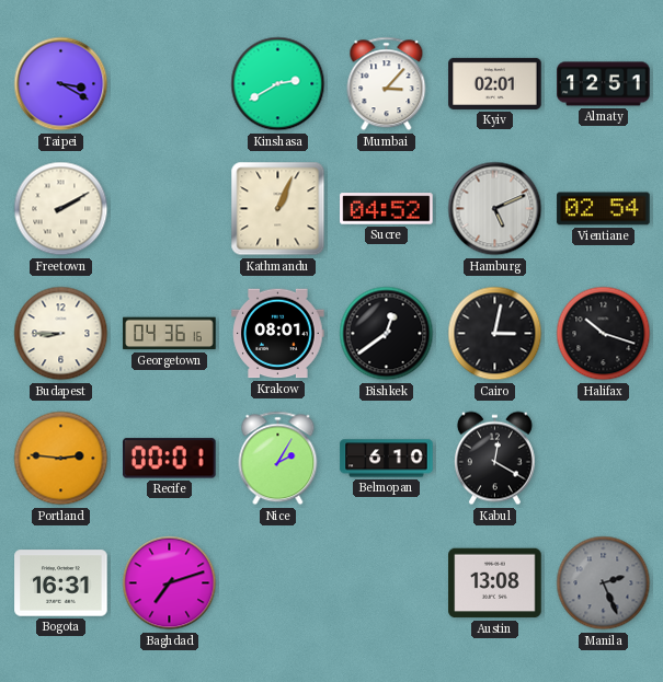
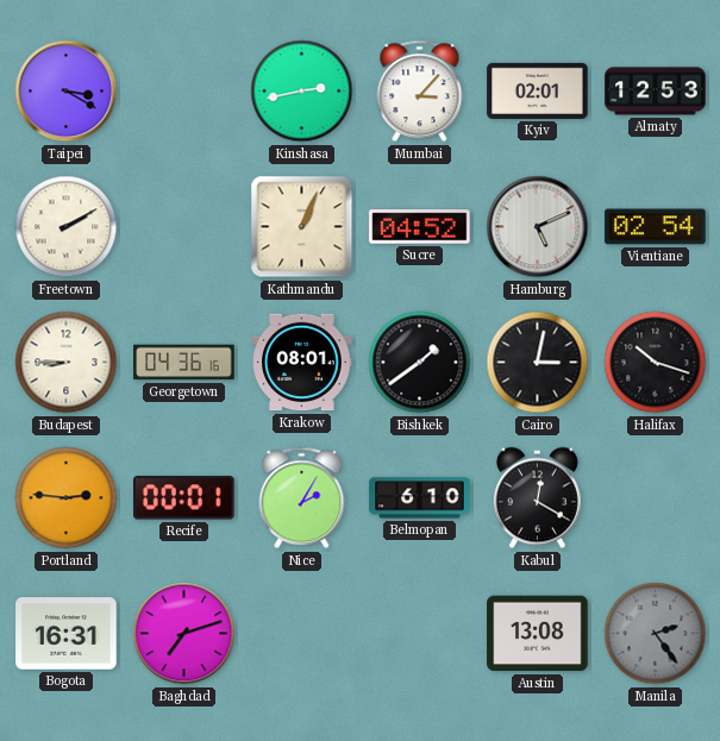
Kinshasa: 2:40 -> 2:43
Almaty: 12:51 -> 12:53
Bishkek: 12:39 -> 1:39
Manila: 2:26 -> 2:24
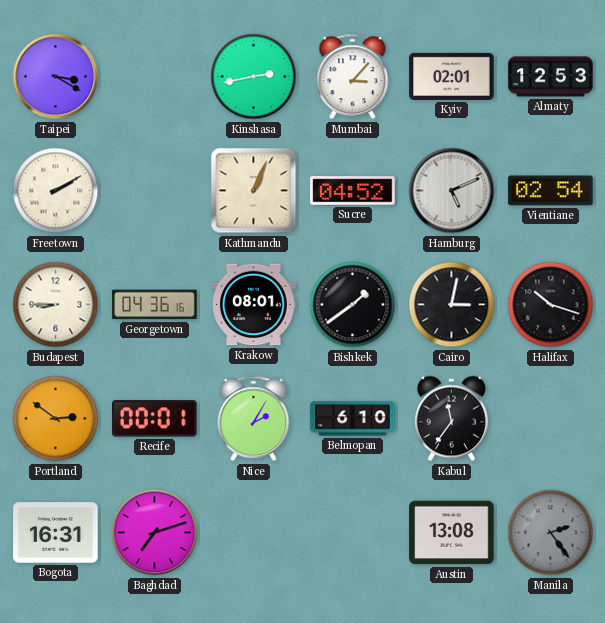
Portland: 2:46 -> 2:51
Kabul: 12:20 -> 11:36
